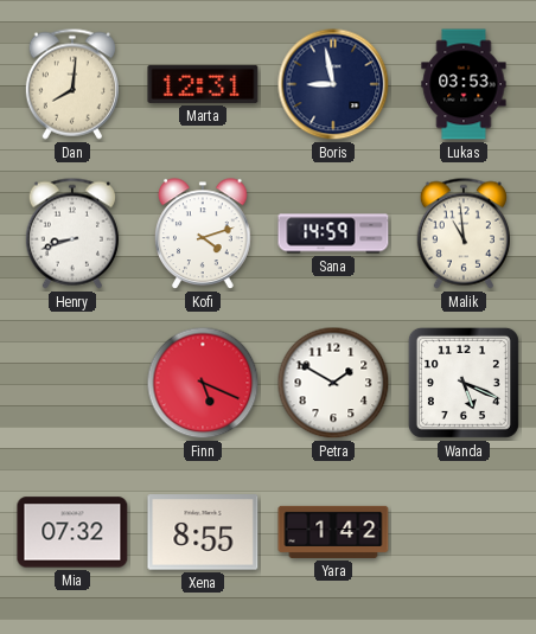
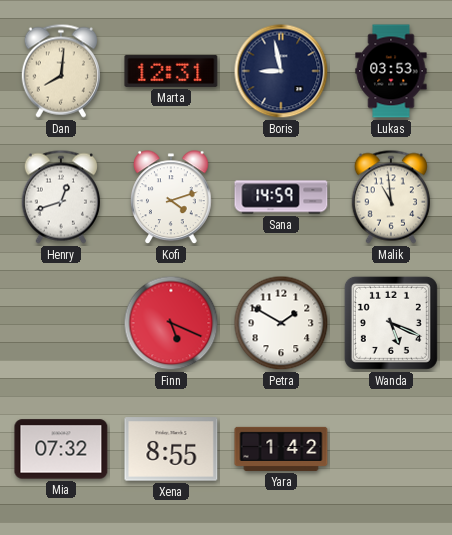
Henry: 8:42 -> 12:42
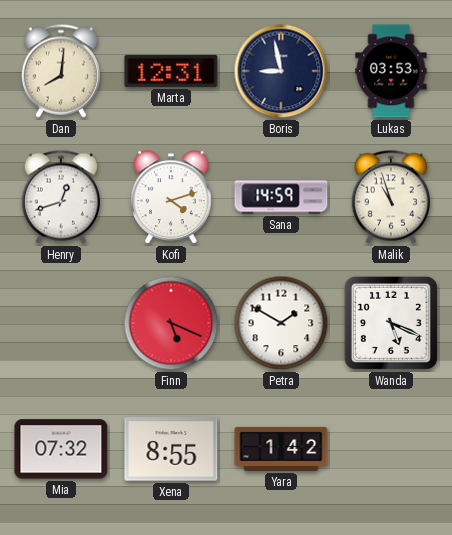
Malik: 10:59 -> 10:57
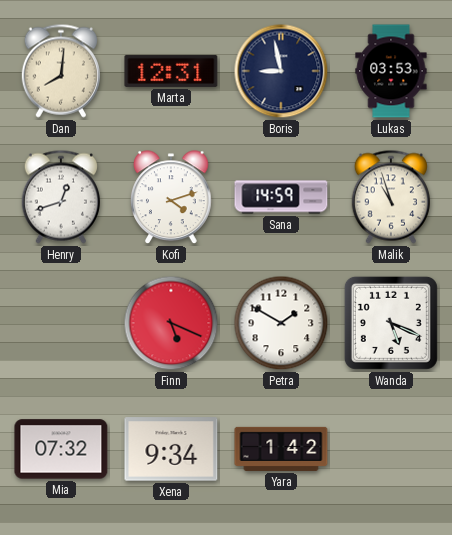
Xena: 8:55 -> 9:34
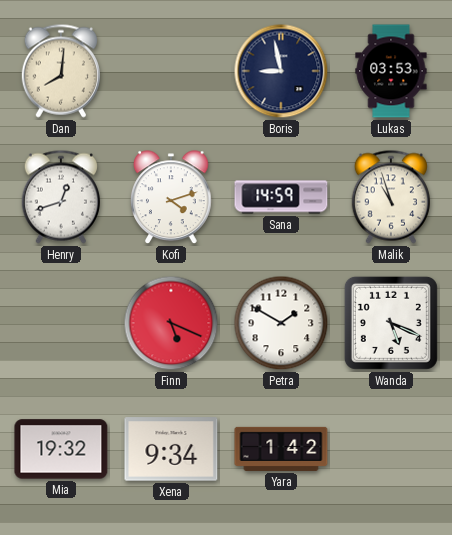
Marta: 12:31 -> none
Mia: 07:32 -> 19:32
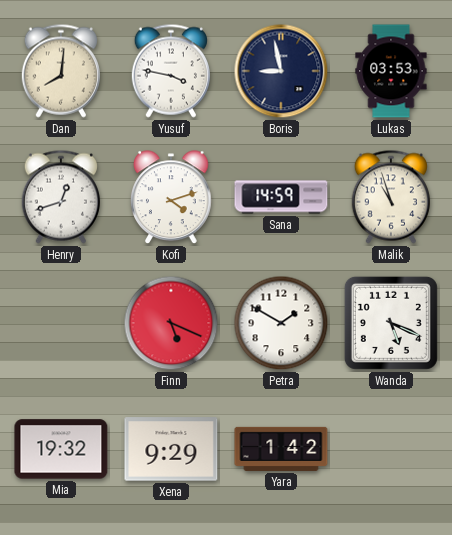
Yusuf: none -> 3:47
Xena: 9:34 -> 9:29
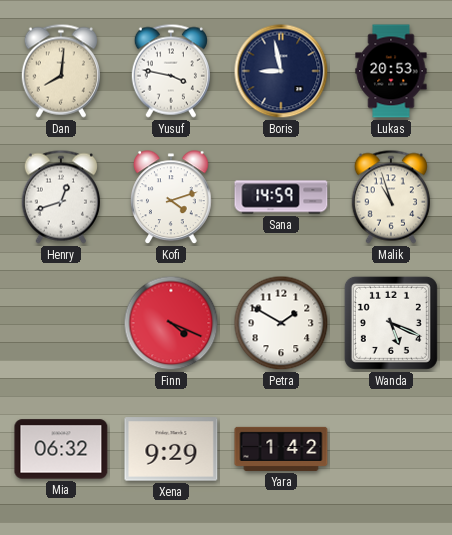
Lukas: 03:53 -> 20:53
Finn: 5:19 -> 4:19
Mia: 19:32 -> 06:32
